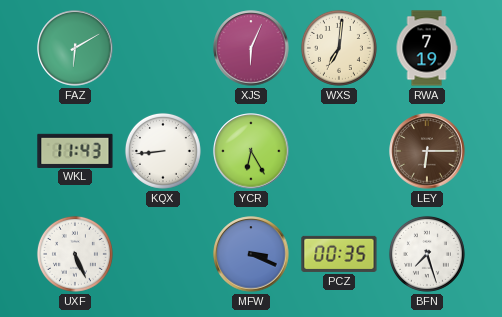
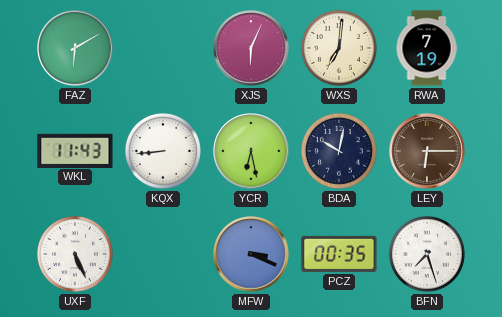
YCR: 6:25 -> 6:28
BDA: none -> 10:02
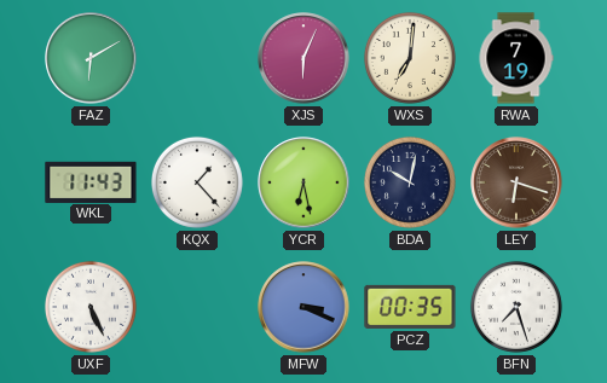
KQX: 8:44 -> 1:23
LEY: 6:15 -> 6:18
